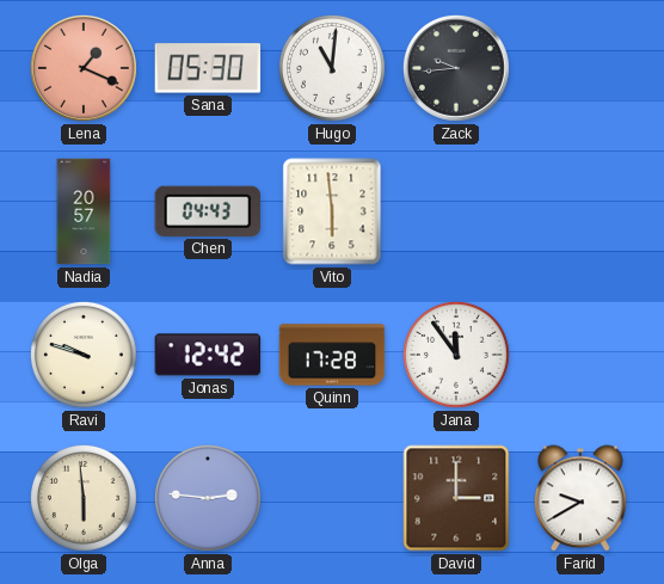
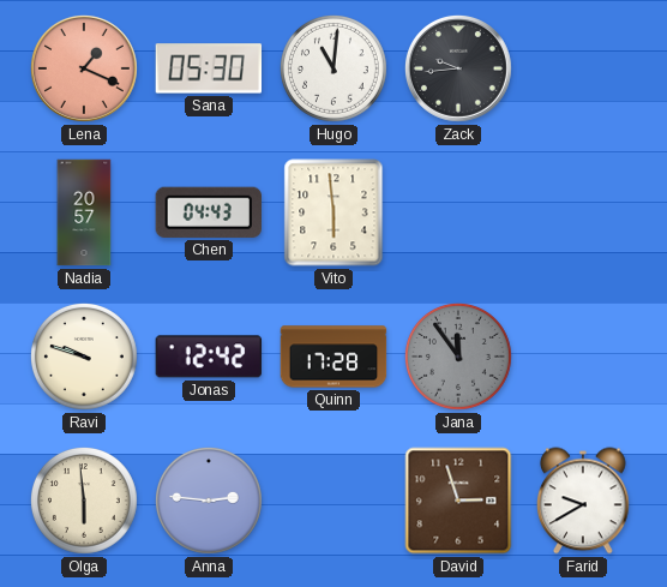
Jana dial: white -> grey
David: 3:00 -> 2:57
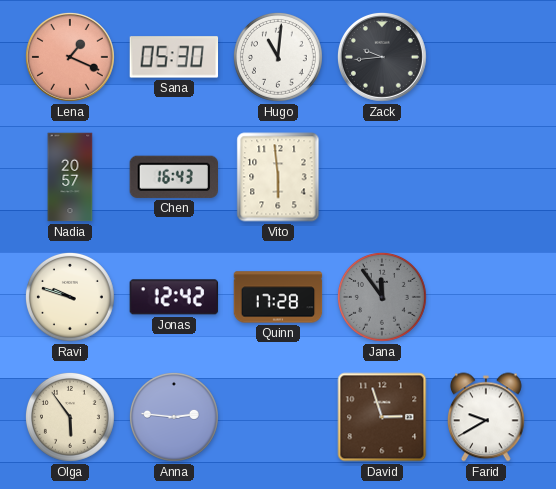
Chen: 04:43 -> 16:43
Olga: 5:59 -> 5:54
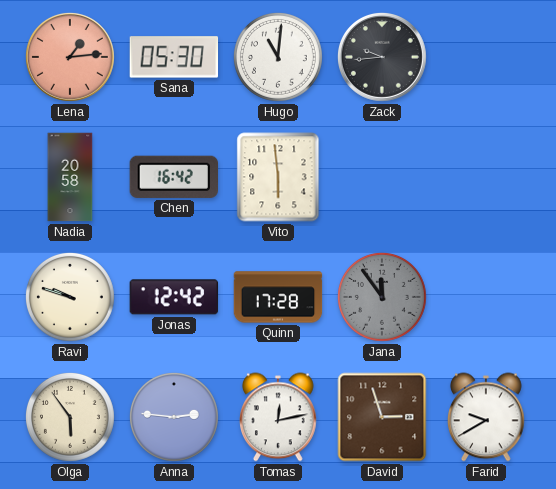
Lena: 1:19 -> 1:14
Nadia: 20:57 -> 20:58
Chen: 16:43 -> 16:42
Tomas: none -> 12:13
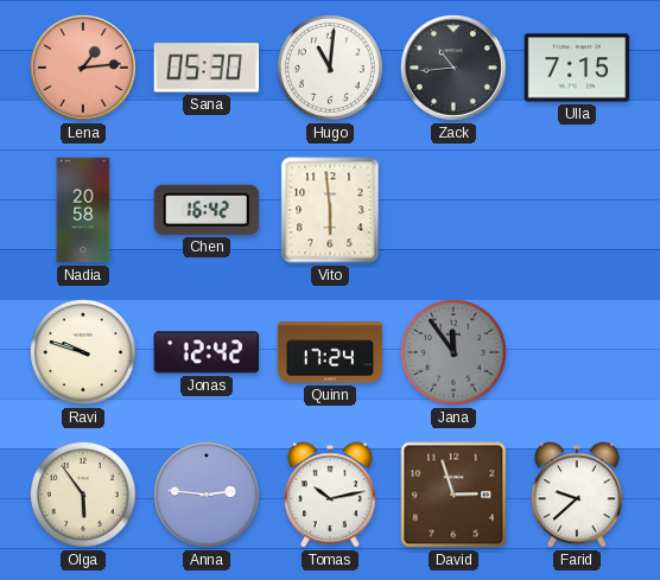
Zack: 9:44 -> 10:44
Ulla: none -> 7:15
Quinn: 17:28 -> 17:24
Tomas: 12:13 -> 10:13
Farid: 9:40 -> 9:38
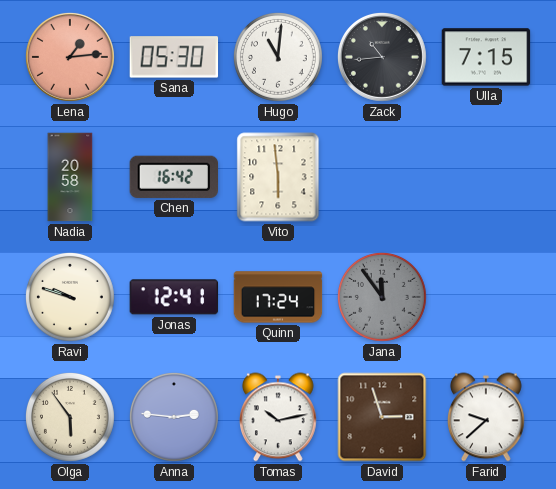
Jonas: 12:42 -> 12:41
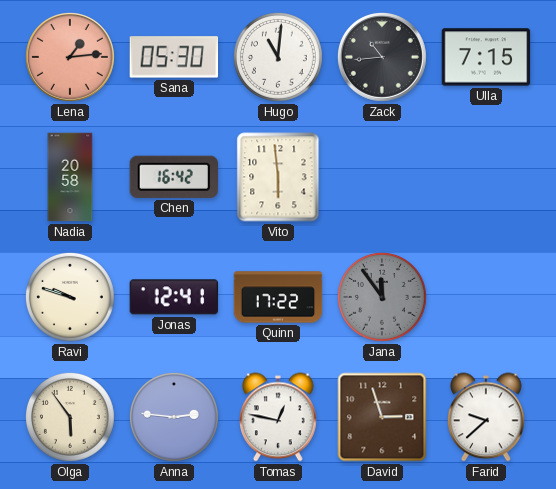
Quinn: 17:24 -> 17:22
Tomas: 10:13 -> 12:47
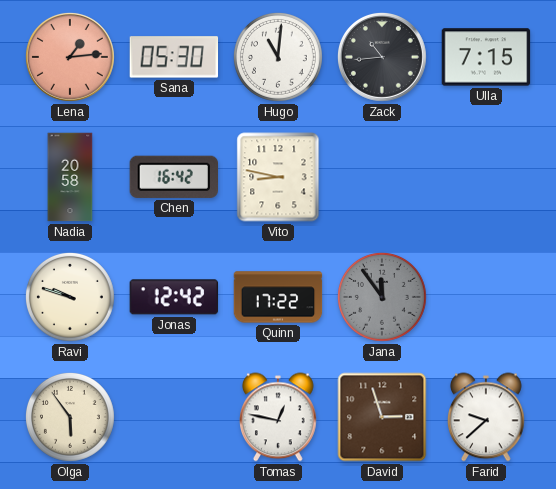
Vito: 5:59 -> 8:47
Jonas: 12:41 -> 12:42
Anna: 2:46 -> none
